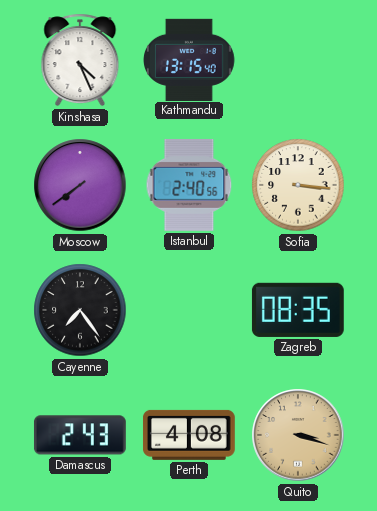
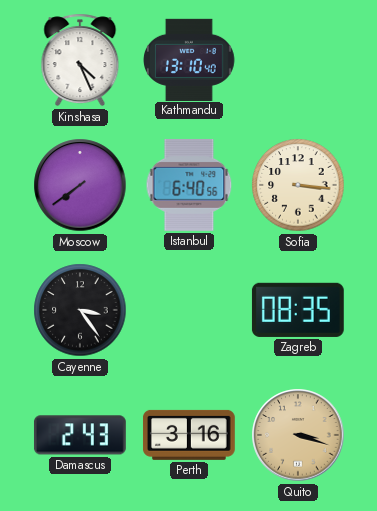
Kathmandu: 13:15 -> 13:10
Istanbul: 2:40 -> 6:40
Cayenne: 7:24 -> 3:24
Perth: 4:08 -> 3:16
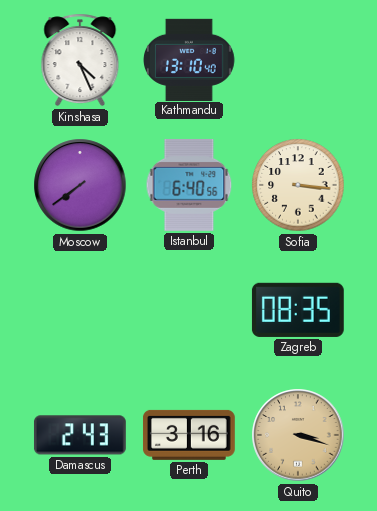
Cayenne: 3:24 -> none
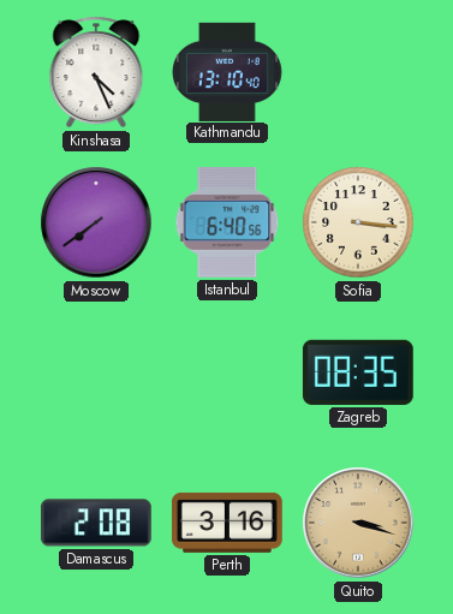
Damascus: 2:43 -> 2:08
